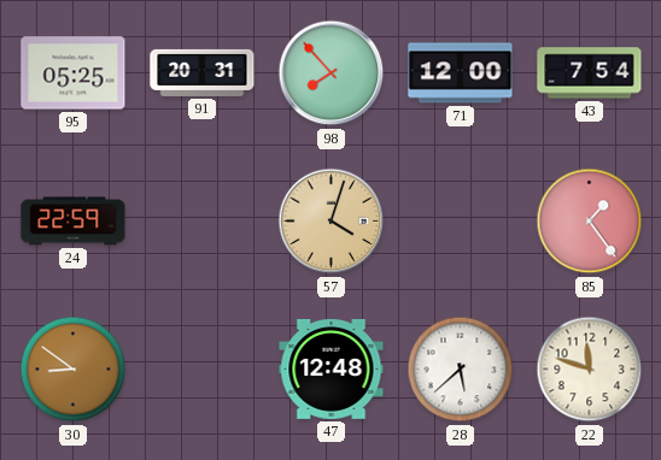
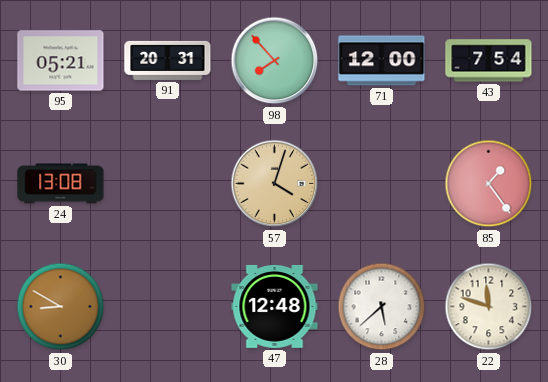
95: 05:25 -> 05:21
24: 22:59 -> 13:08
30: 8:51 -> 8:50
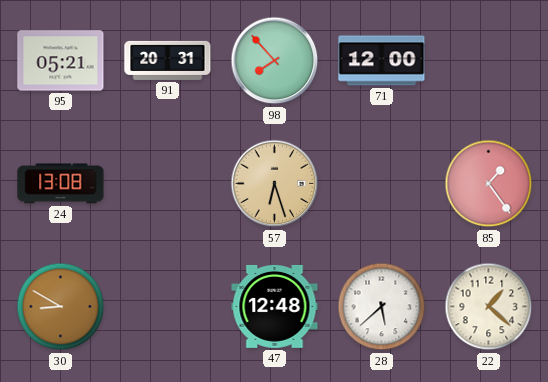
43: 7:54 -> none
57: 4:03 -> 6:27
22: 11:48 -> 1:22
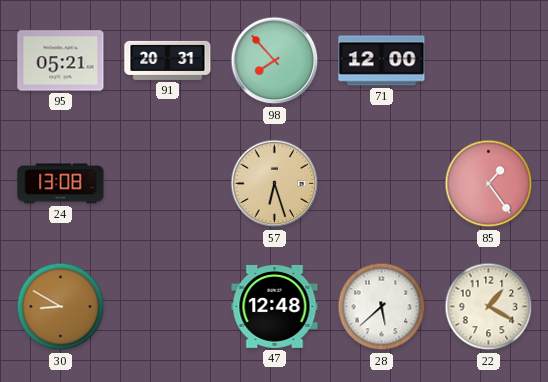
22: 1:22 -> 1:20
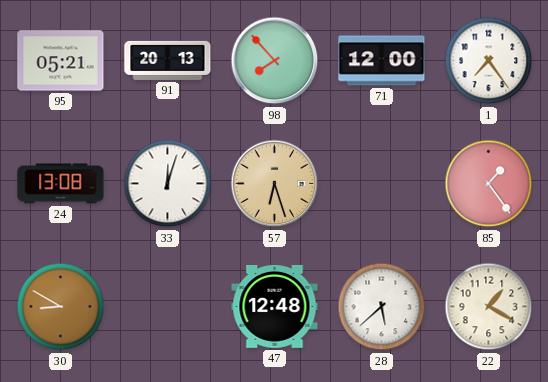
91: 20:31 -> 20:13
1: none -> 7:24
33: none -> 12:03
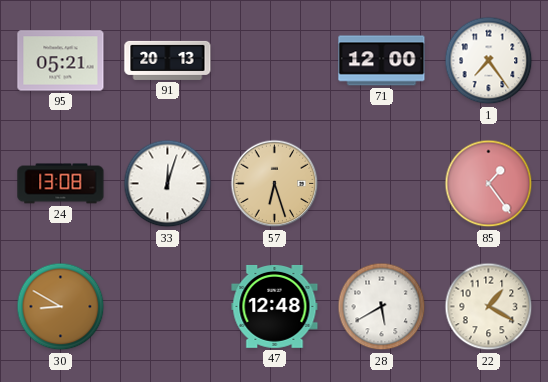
98: 7:53 -> none
28: 5:38 -> 5:40
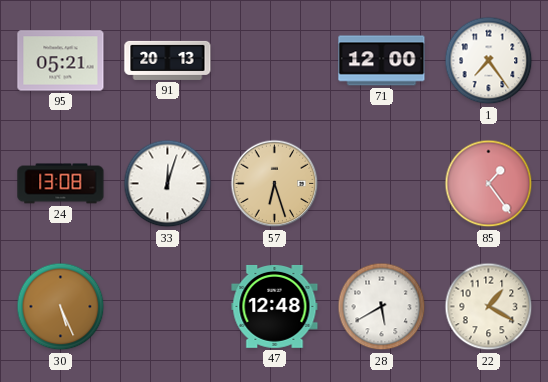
30: 8:50 -> 5:26
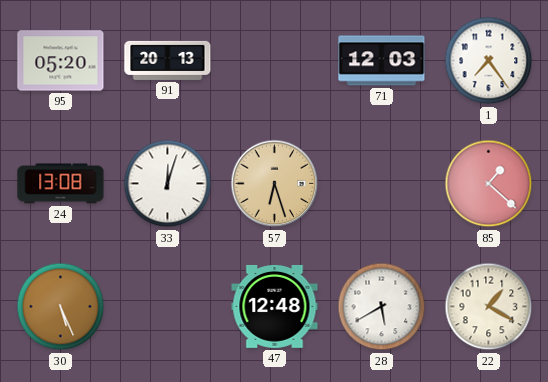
95: 05:21 -> 05:20
71: 12:00 -> 12:03
85: 1:24 -> 1:22
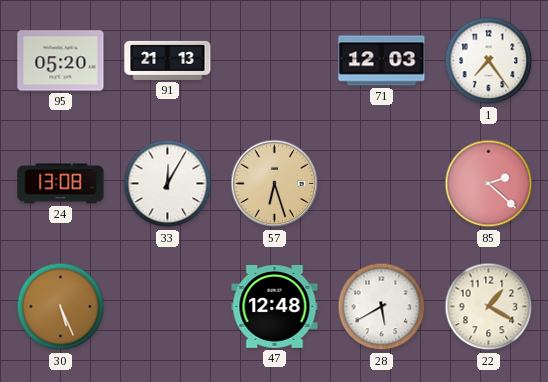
91: 20:13 -> 21:13
33: 12:03 -> 12:05
85: 1:22 -> 2:22
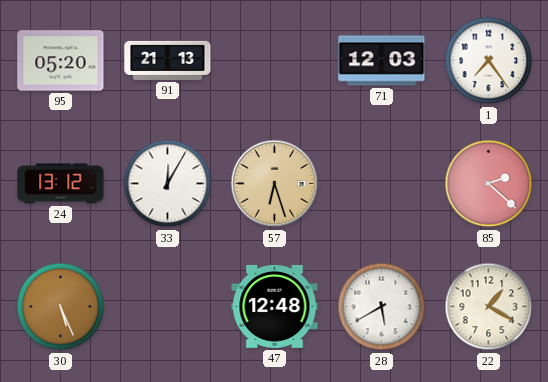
24: 13:08 -> 13:12
